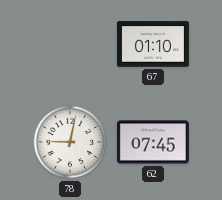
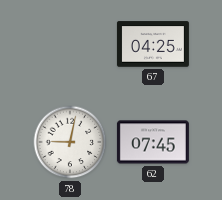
67: 01:10 -> 04:25
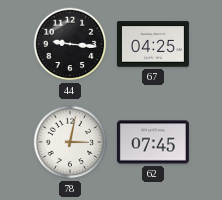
44: none -> 9:16
78: 9:02 -> 3:02
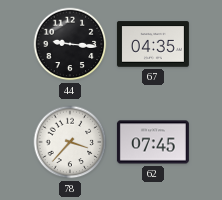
67: 04:25 -> 04:35
78: 3:02 -> 3:37
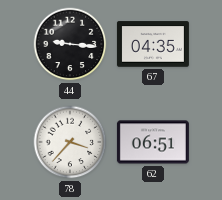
62: 07:45 -> 06:51
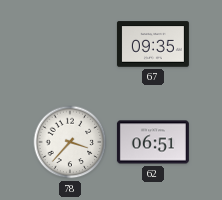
44: 9:16 -> none
67: 04:35 -> 09:35
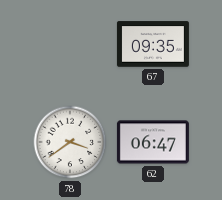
78: 3:37 -> 3:39
62: 06:51 -> 06:47
